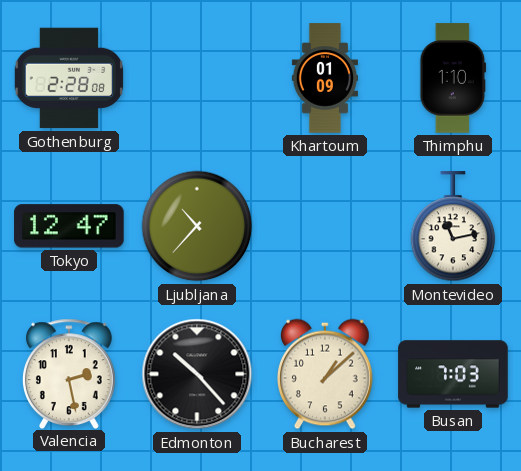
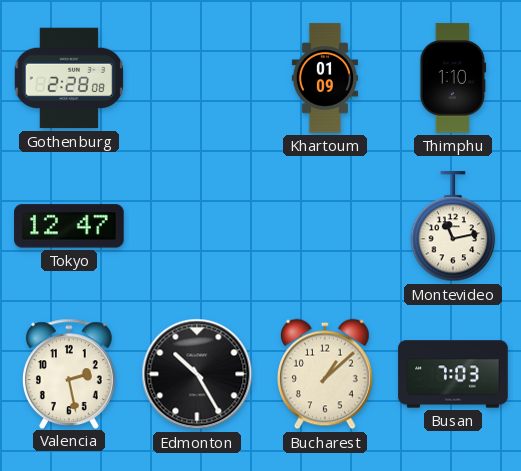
Ljubljana: 10:37 -> none
Edmonton: 10:23 -> 10:25
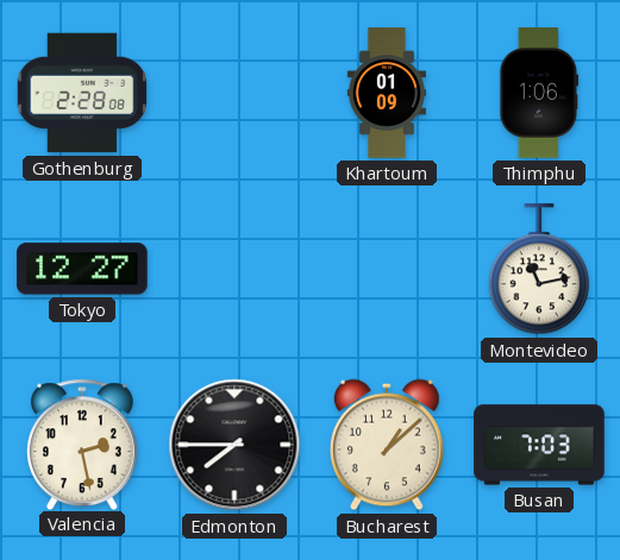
Thimphu: 1:10 -> 1:06
Tokyo: 12:47 -> 12:27
Edmonton: 10:25 -> 7:45
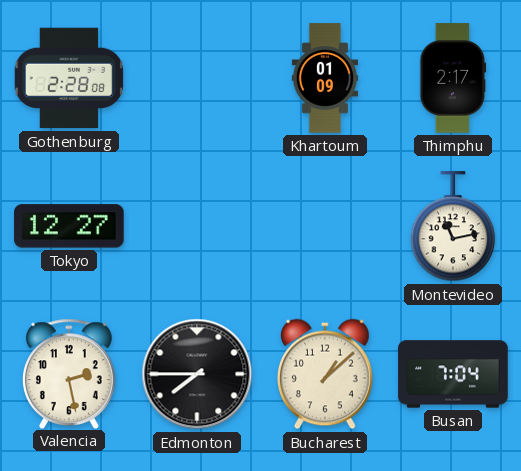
Thimphu: 1:06 -> 2:17
Busan: 7:03 -> 7:04
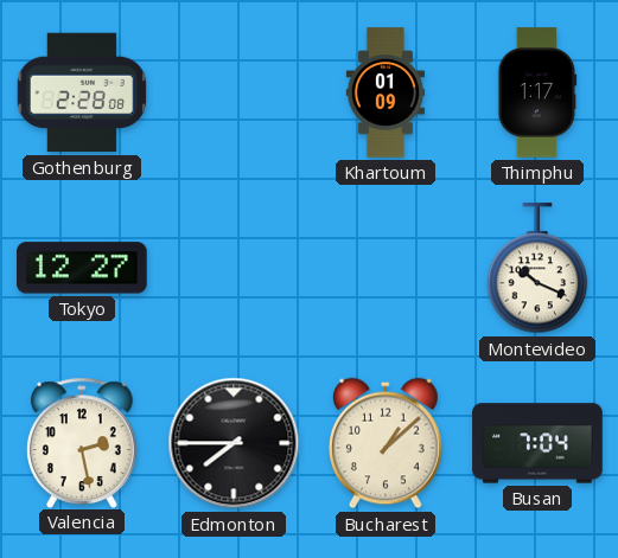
Thimphu: 2:17 -> 1:17
Montevideo: 11:13 -> 10:19
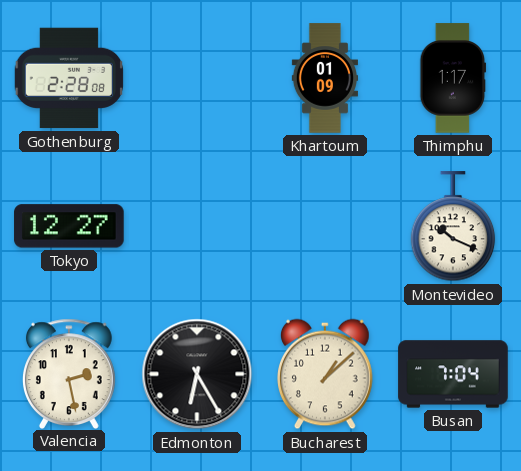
Edmonton: 7:45 -> 6:25
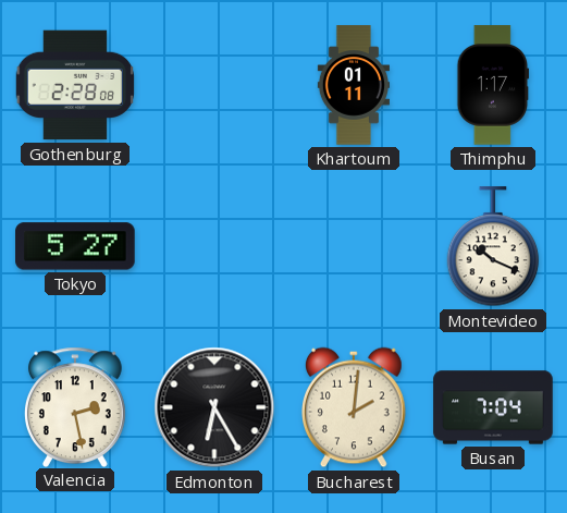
Khartoum: 01:09 -> 01:11
Tokyo: 12:27 -> 5:27
Bucharest: 1:08 -> 2:01
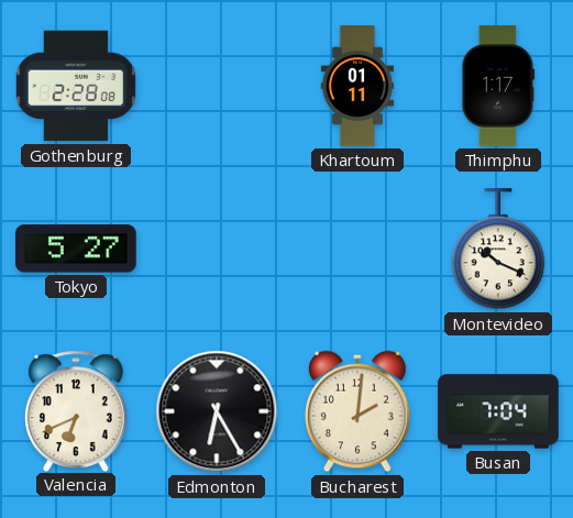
Valencia: 2:28 -> 6:41
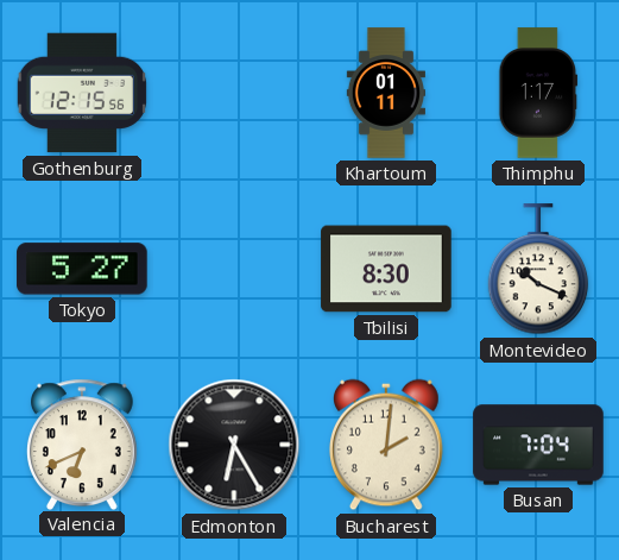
Gothenburg: 2:28 -> 12:15
Tbilisi: none -> 8:30
